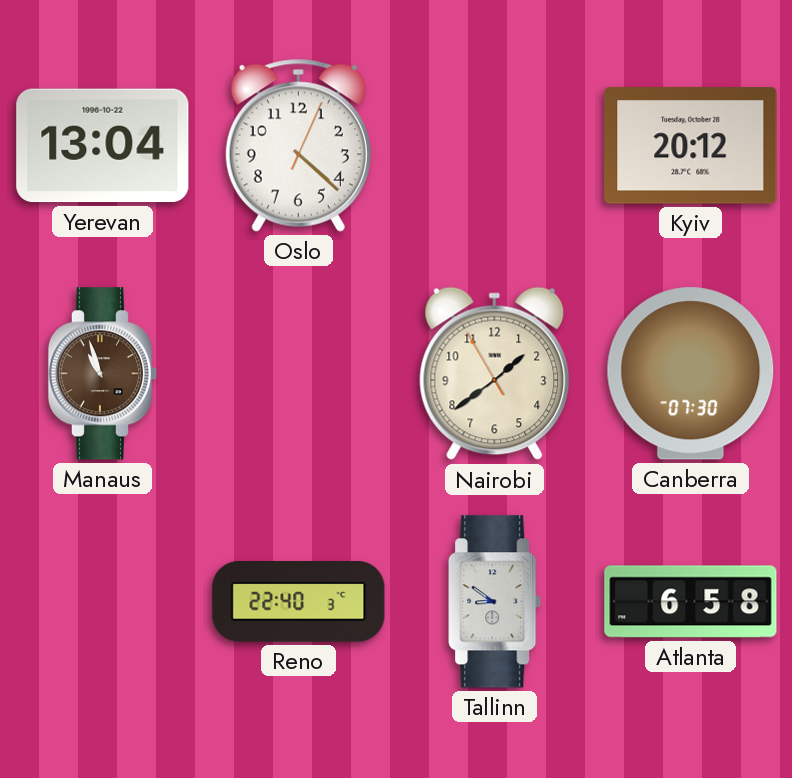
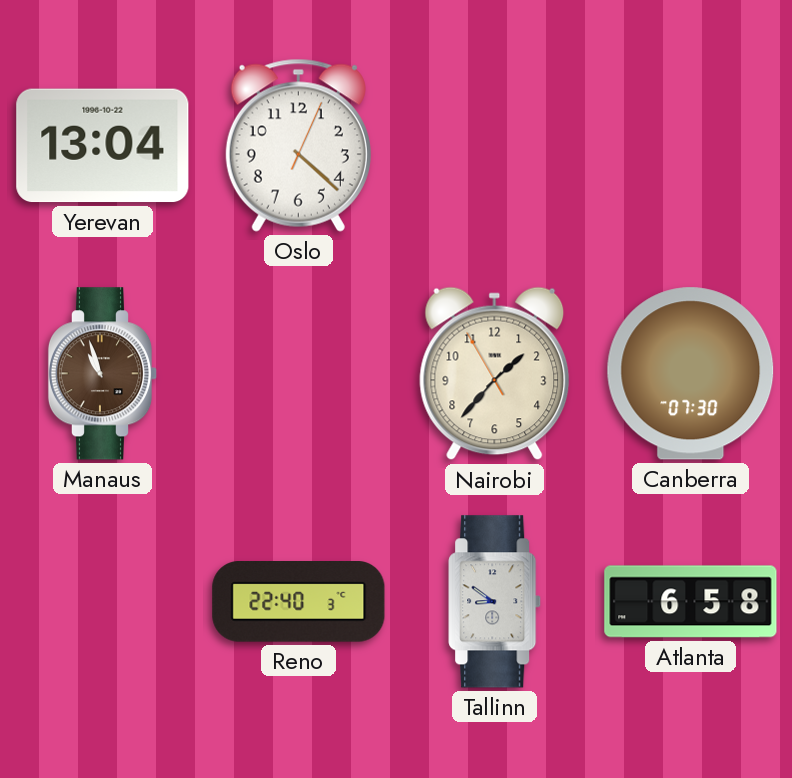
Kyiv: 20:12 -> none
Nairobi: 1:38 -> 1:36
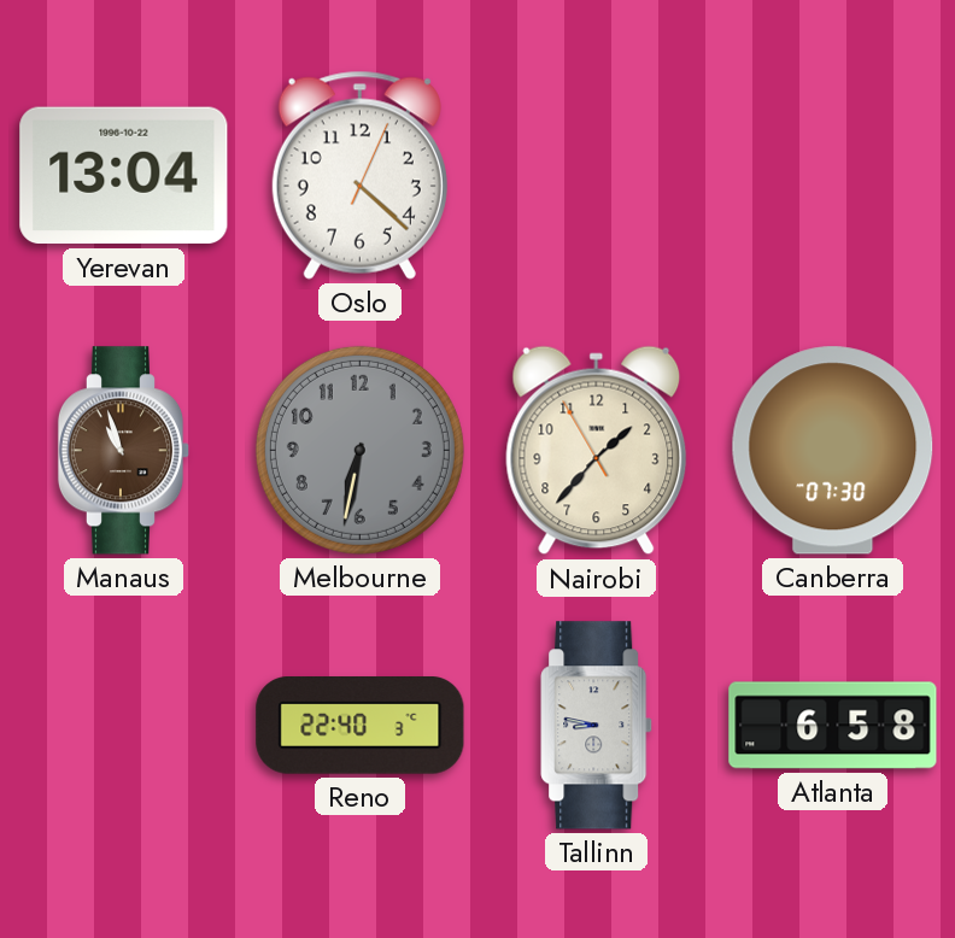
Melbourne: none -> 6:32
Tallinn: 8:51 -> 8:47
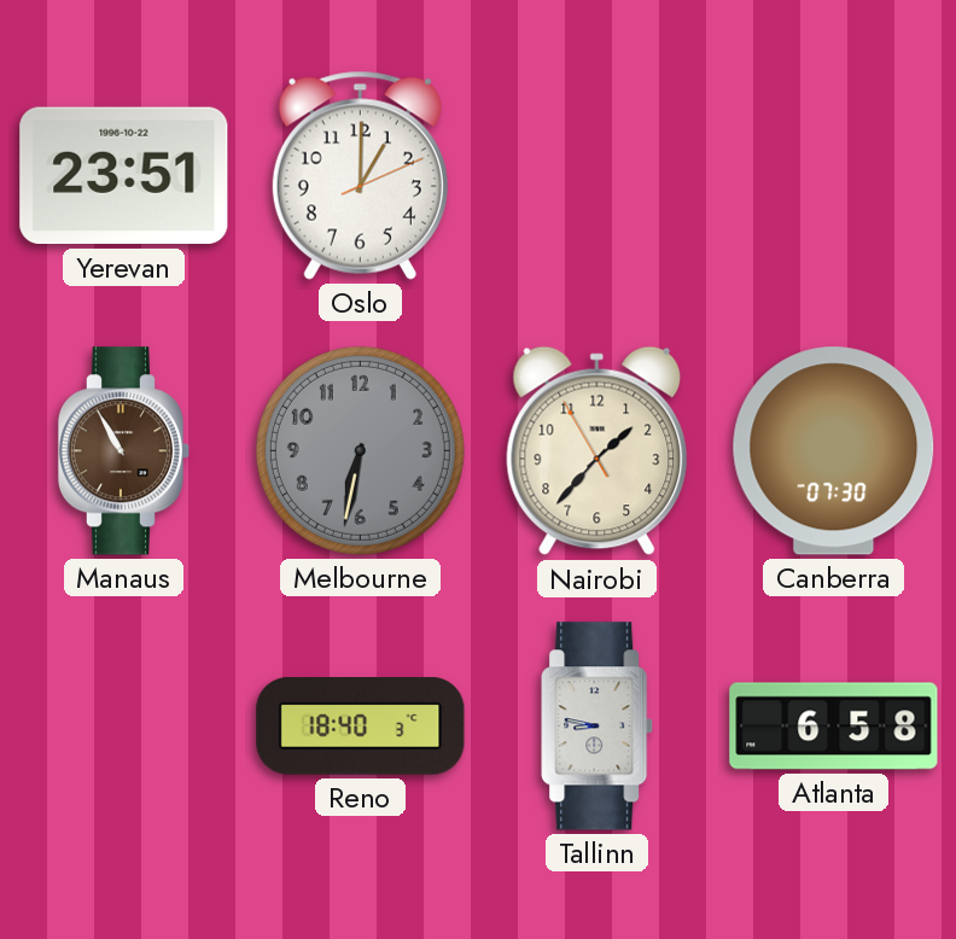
Yerevan: 13:04 -> 23:51
Oslo: 4:22 -> 1:00
Manaus: 10:57 -> 10:55
Reno: 22:40 -> 18:40
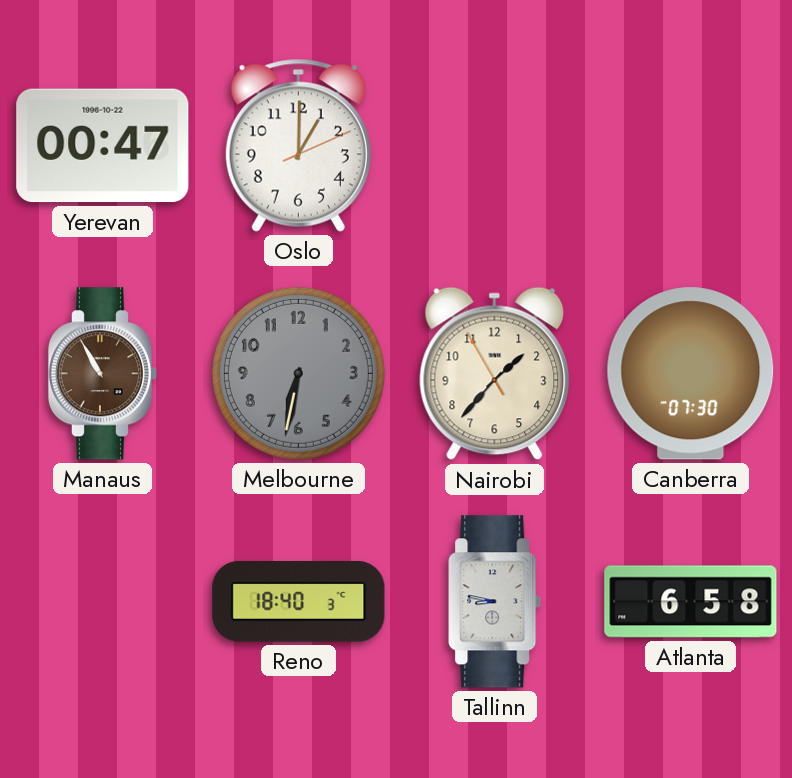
Yerevan: 23:51 -> 00:47
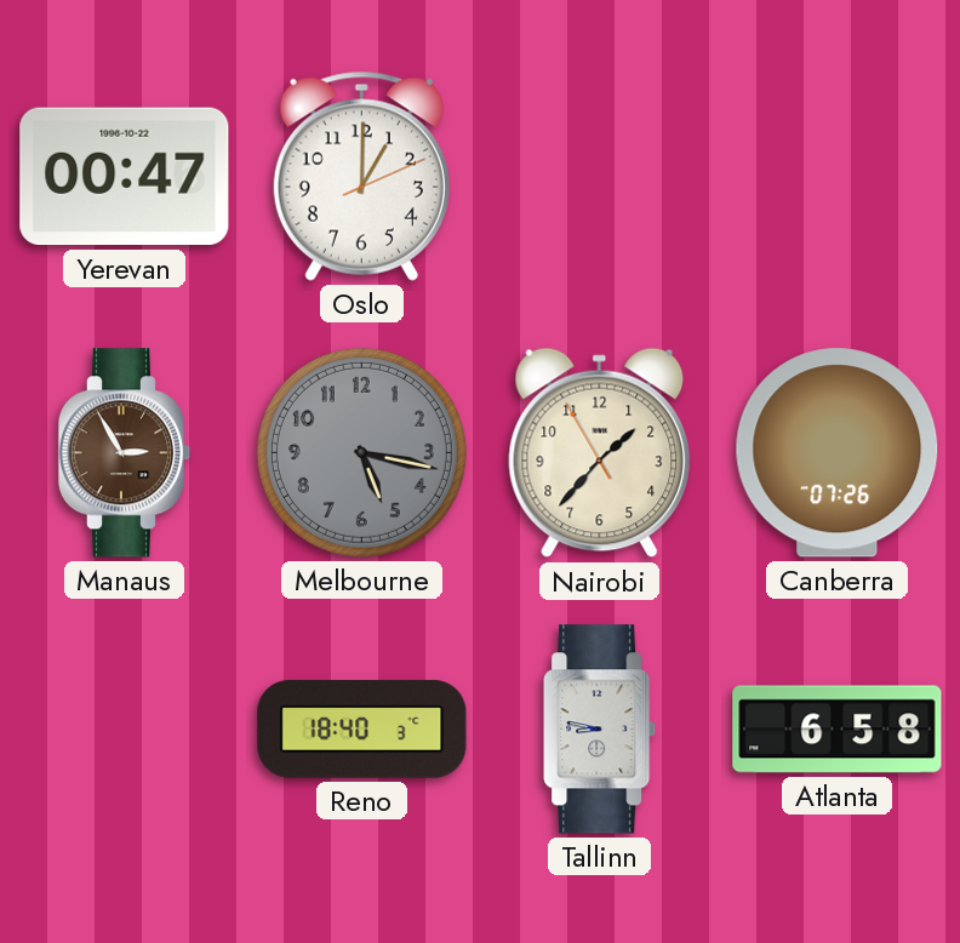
Manaus: 10:55 -> 2:55
Melbourne: 6:32 -> 5:17
Canberra: 07:30 -> 07:26
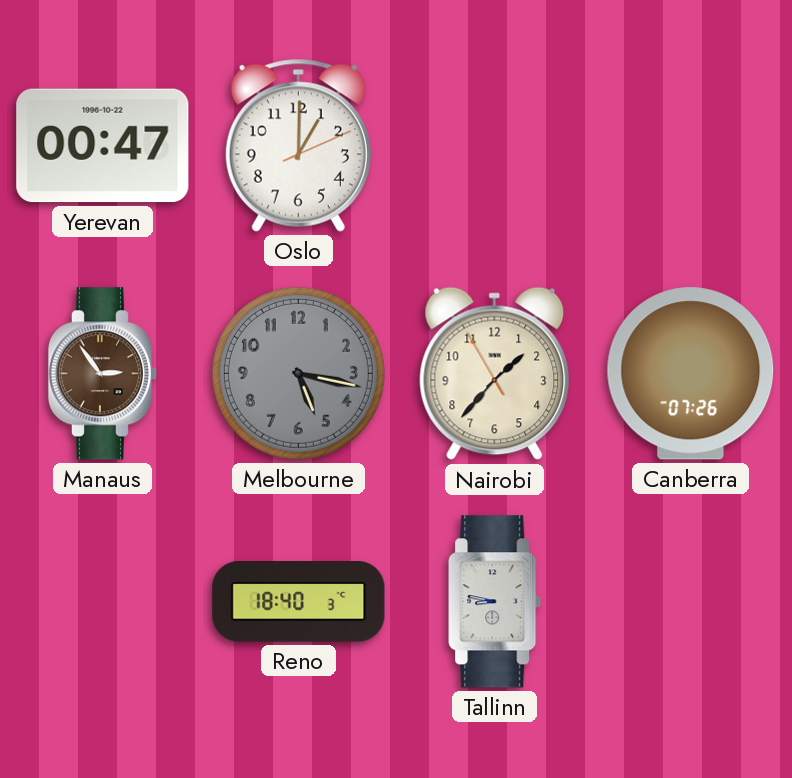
Manaus: 2:55 -> 2:54
Atlanta: 6:58 -> none
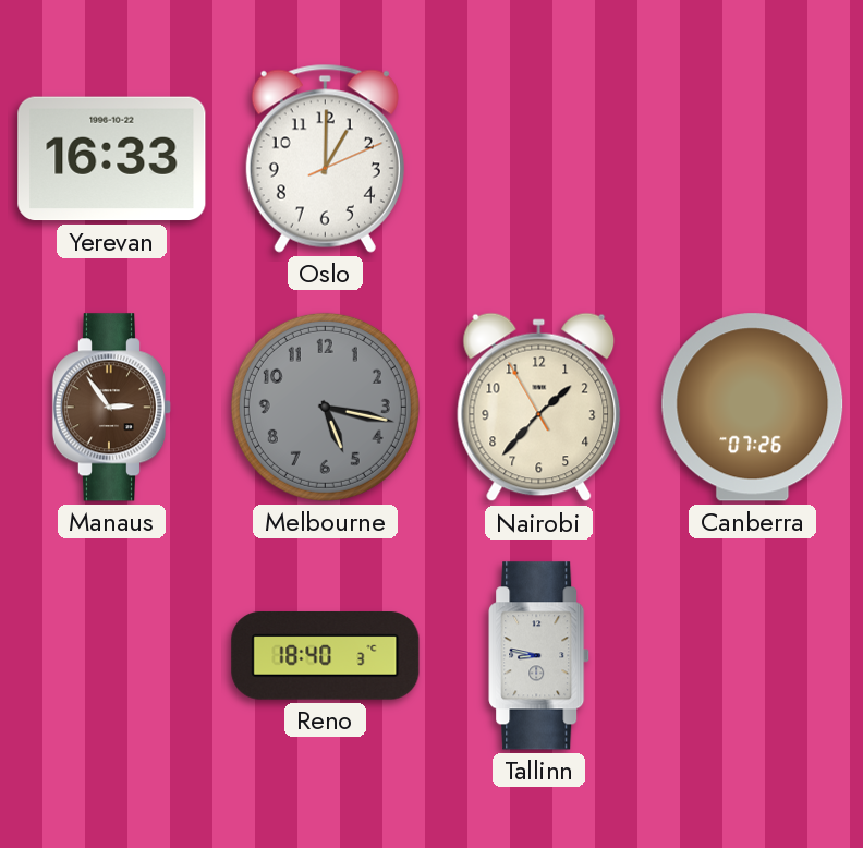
Yerevan: 00:47 -> 16:33
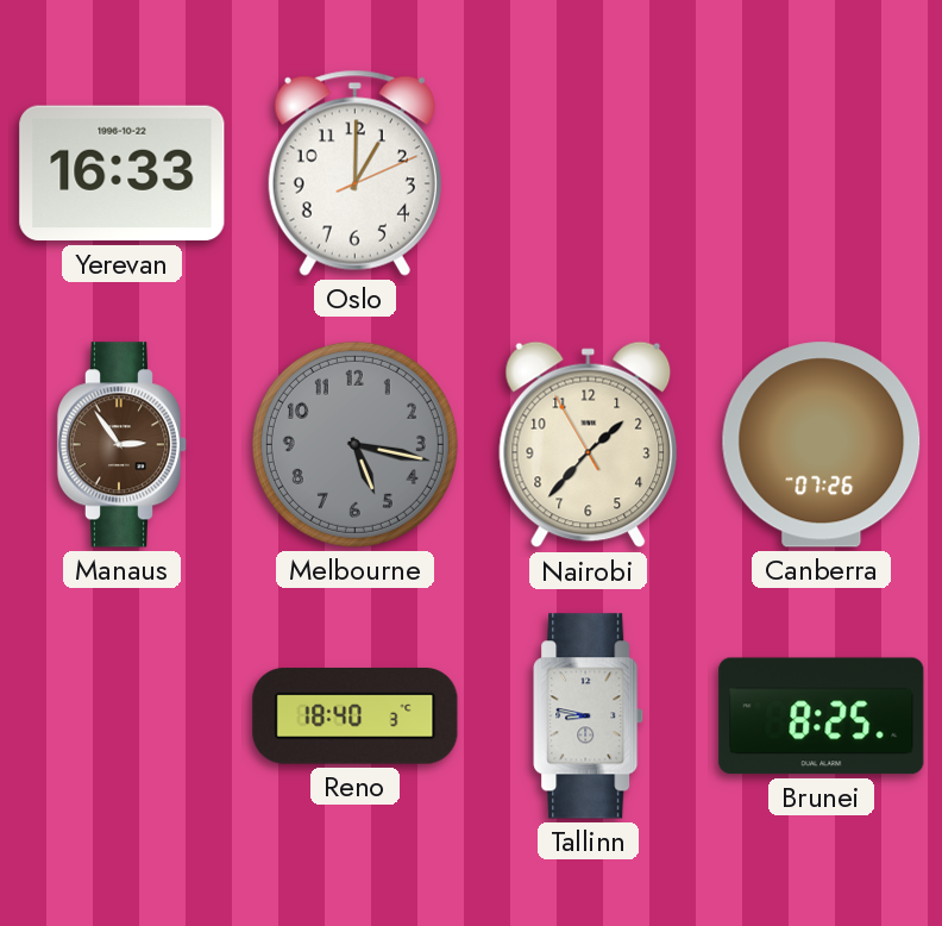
Brunei: none -> 8:25
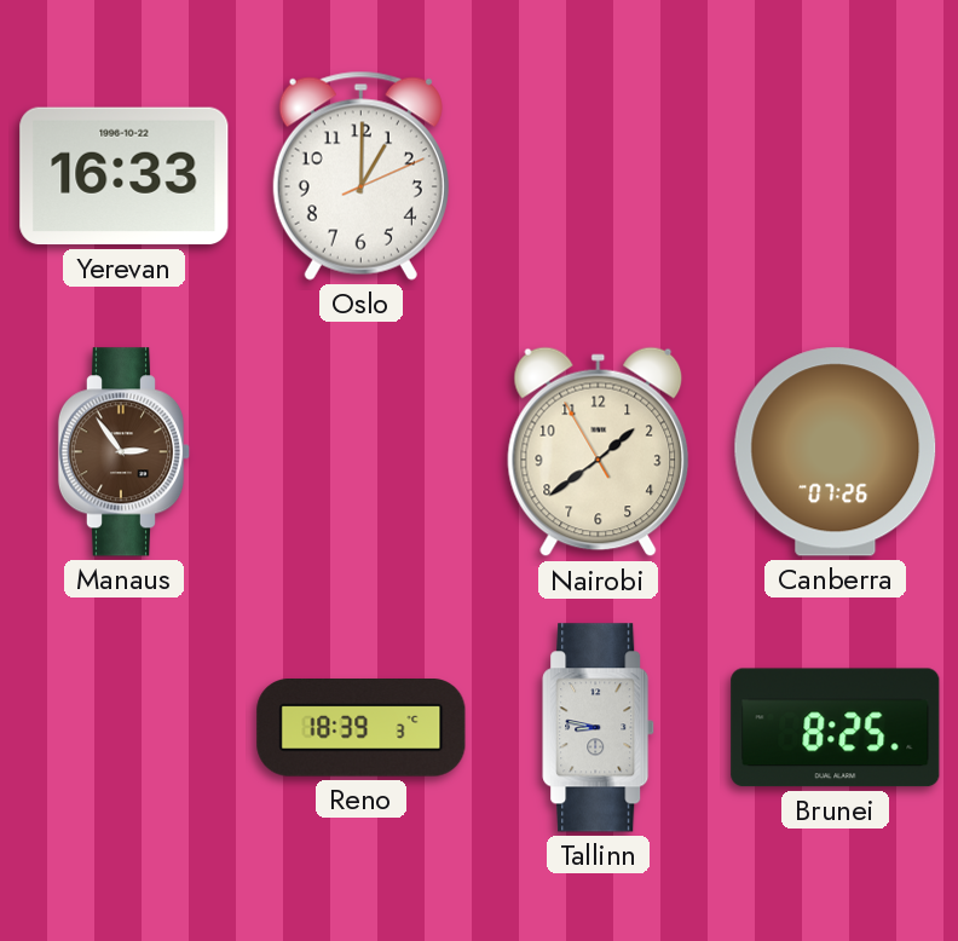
Melbourne: 5:17 -> none
Nairobi: 1:36 -> 1:38
Reno: 18:40 -> 18:39
